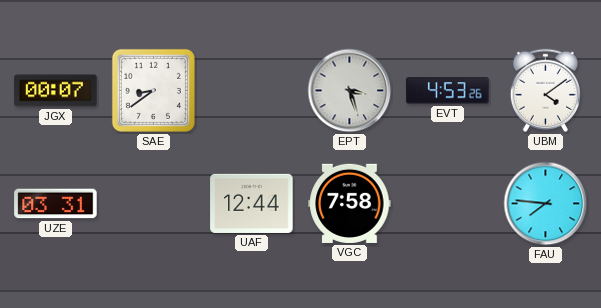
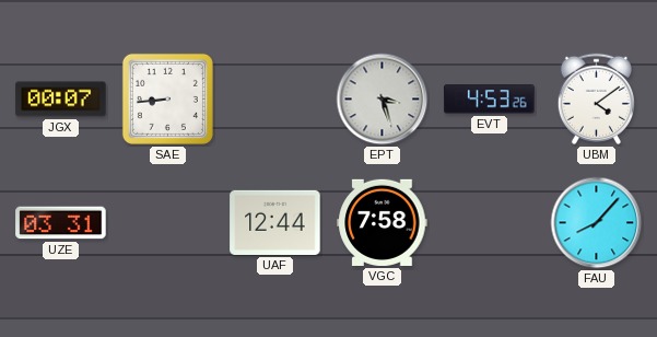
SAE: 8:39 -> 8:44
FAU: 7:46 -> 8:07
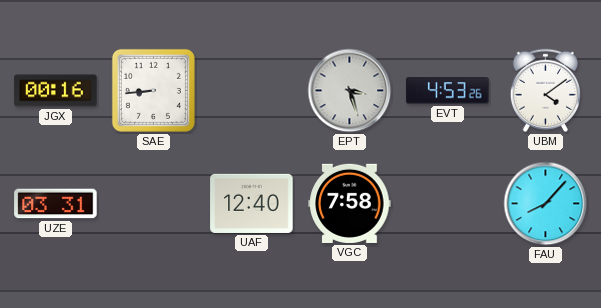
JGX: 00:07 -> 00:16
UAF: 12:44 -> 12:40
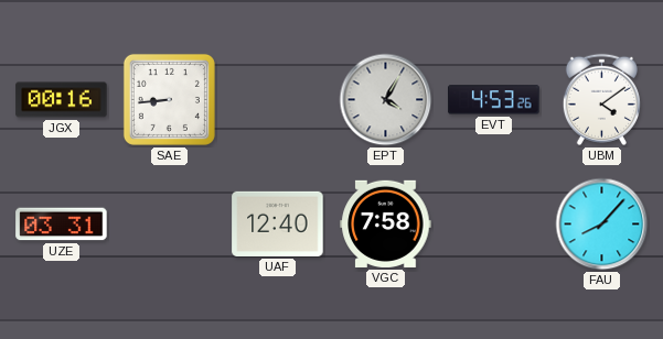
EPT: 3:27 -> 4:05
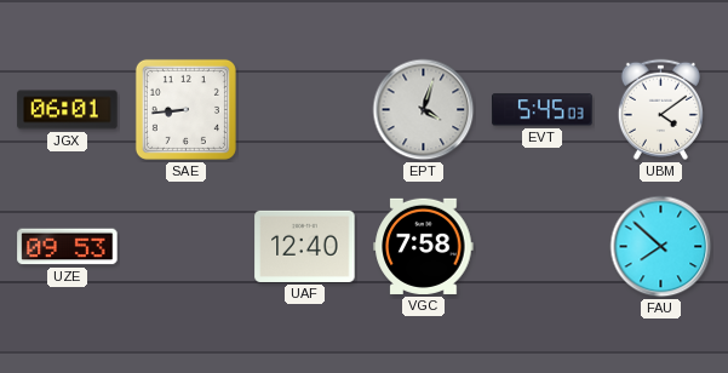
JGX: 00:16 -> 06:01
EPT: 4:05 -> 4:03
EVT: 4:53 -> 5:45
UZE: 03:31 -> 09:53
FAU: 8:07 -> 7:52
